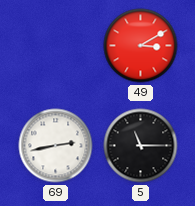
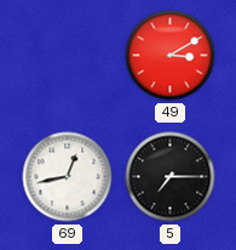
69: 2:43 -> 12:43
5: 11:15 -> 7:15
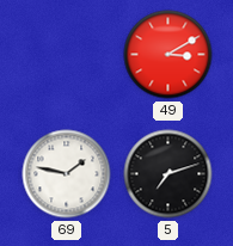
69: 12:43 -> 1:47
5: 7:15 -> 7:12
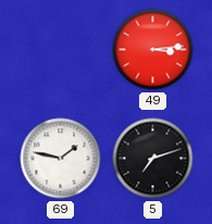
49: 3:10 -> 3:14
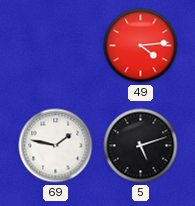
49: 3:14 -> 4:14
5: 7:12 -> 5:12
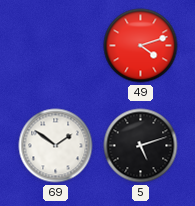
49: 4:14 -> 4:12
69: 1:47 -> 1:51
